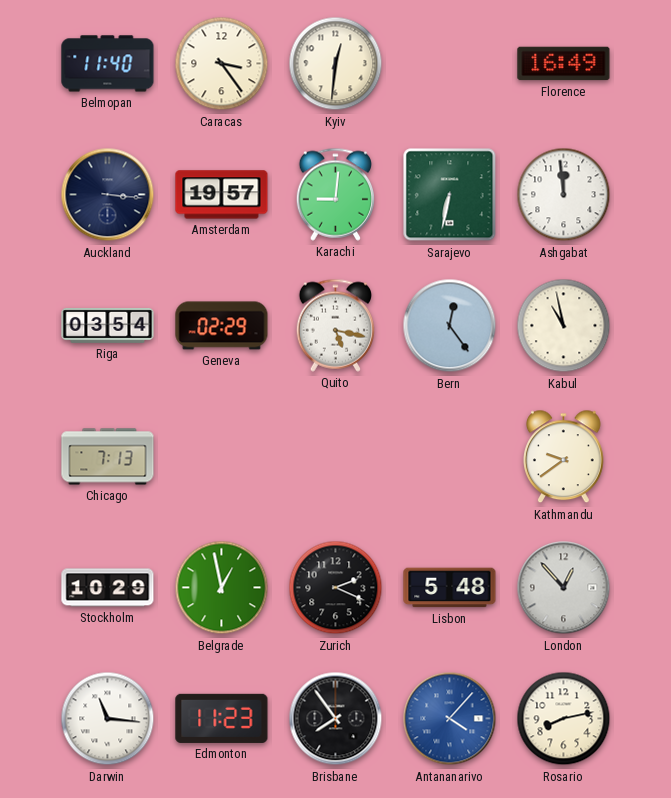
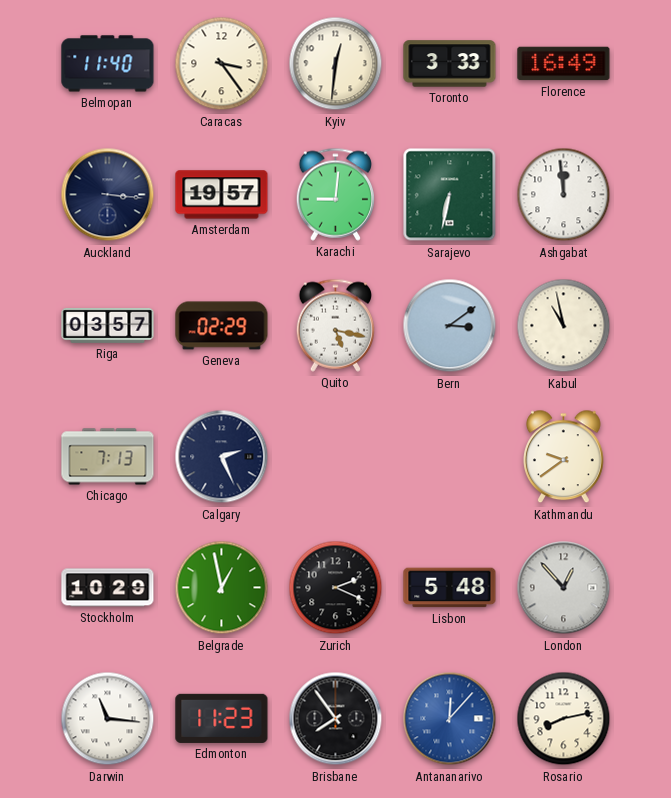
Toronto: none -> 3:33
Riga: 03:54 -> 03:57
Bern: 12:24 -> 3:09
Calgary: none -> 2:26
Antananarivo: 4:07 -> 12:07
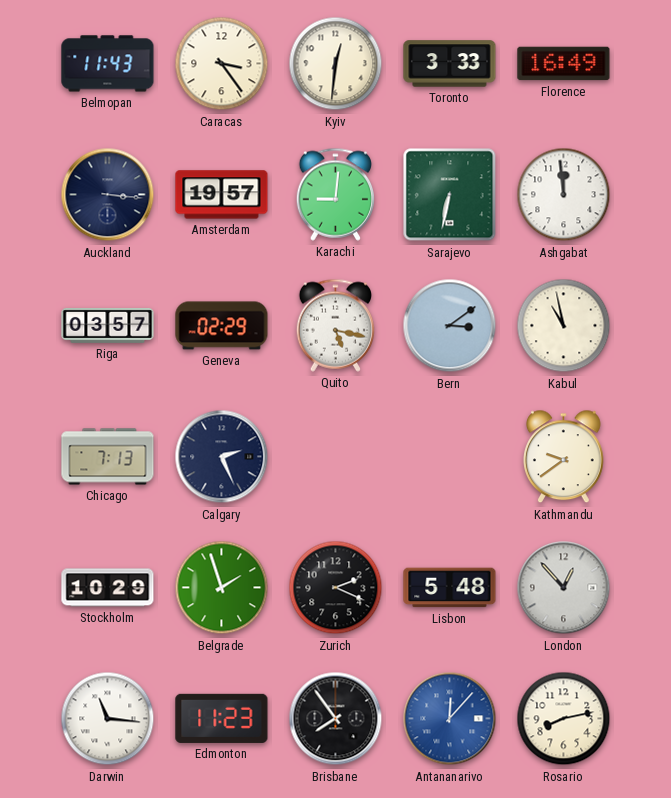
Belmopan: 11:40 -> 11:43
Belgrade: 12:58 -> 1:57
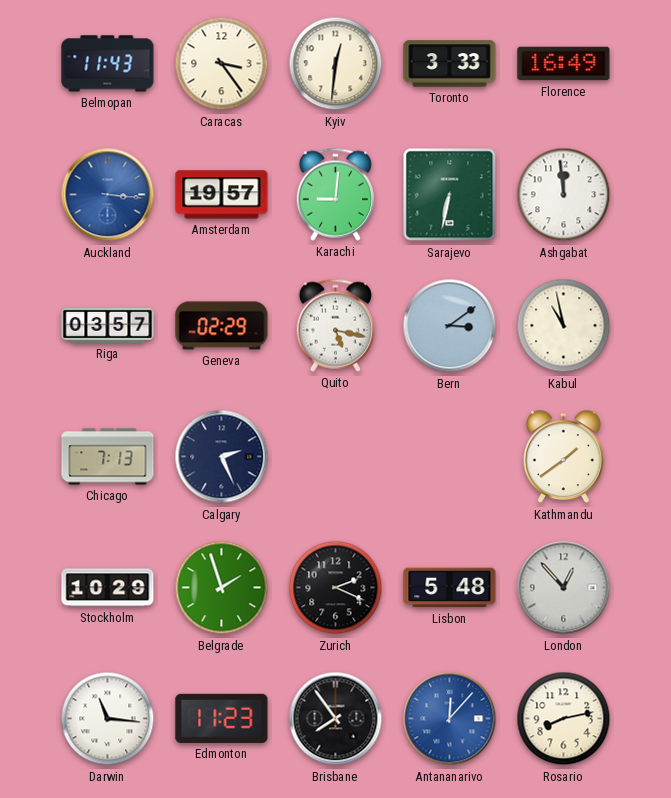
Auckland dial: navy -> blue
Kathmandu: 9:39 -> 1:39
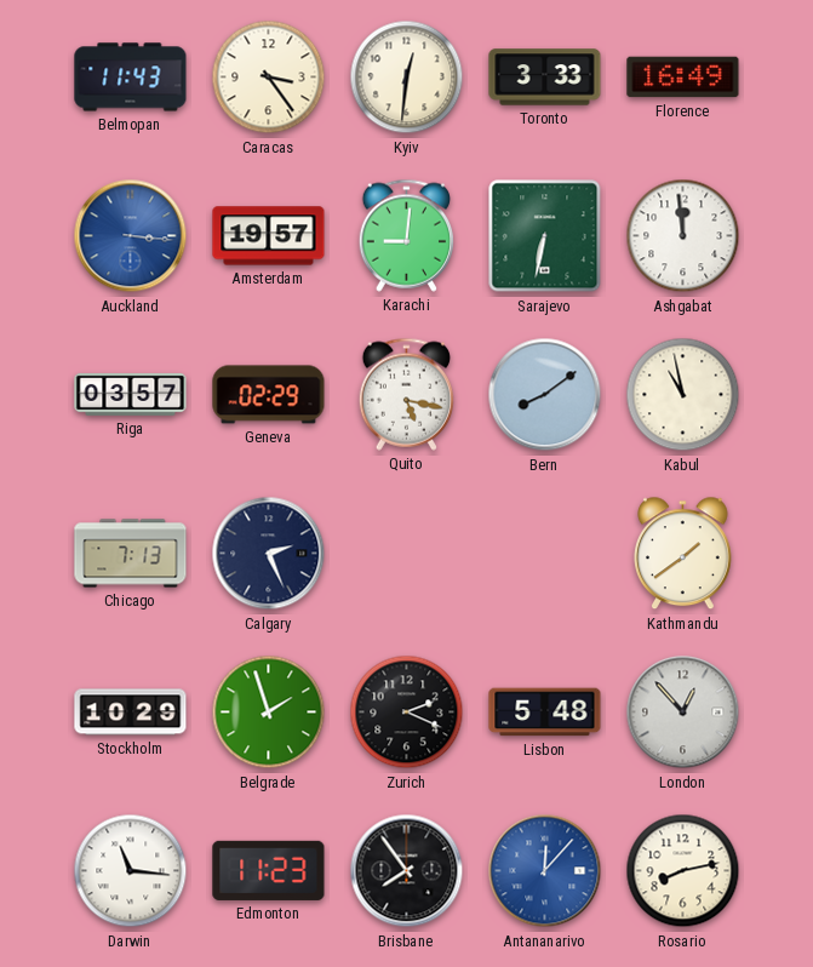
Bern: 3:09 -> 8:09
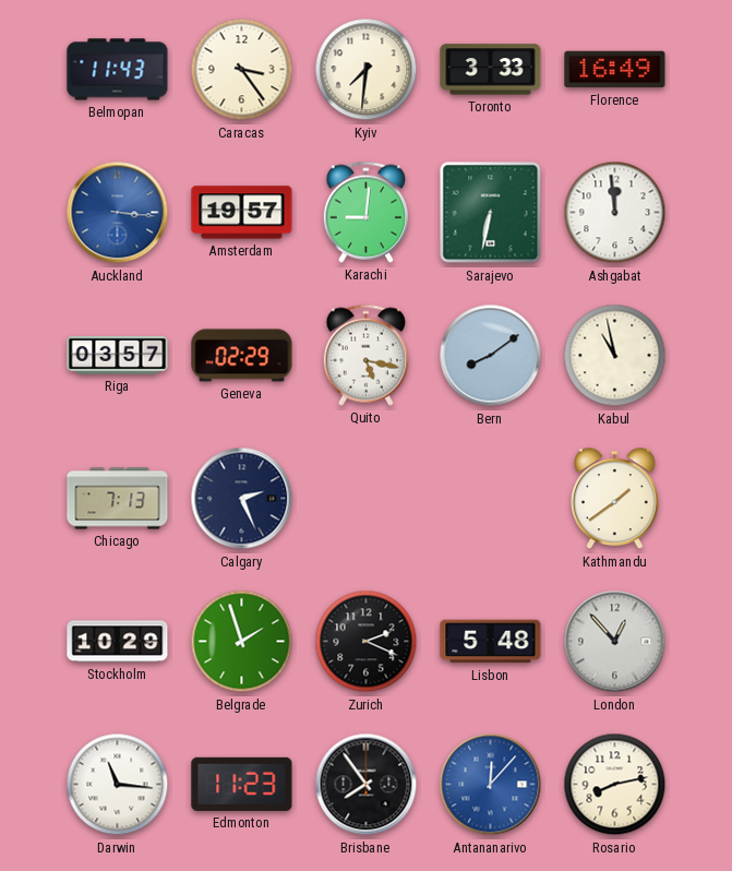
Kyiv: 12:31 -> 7:31
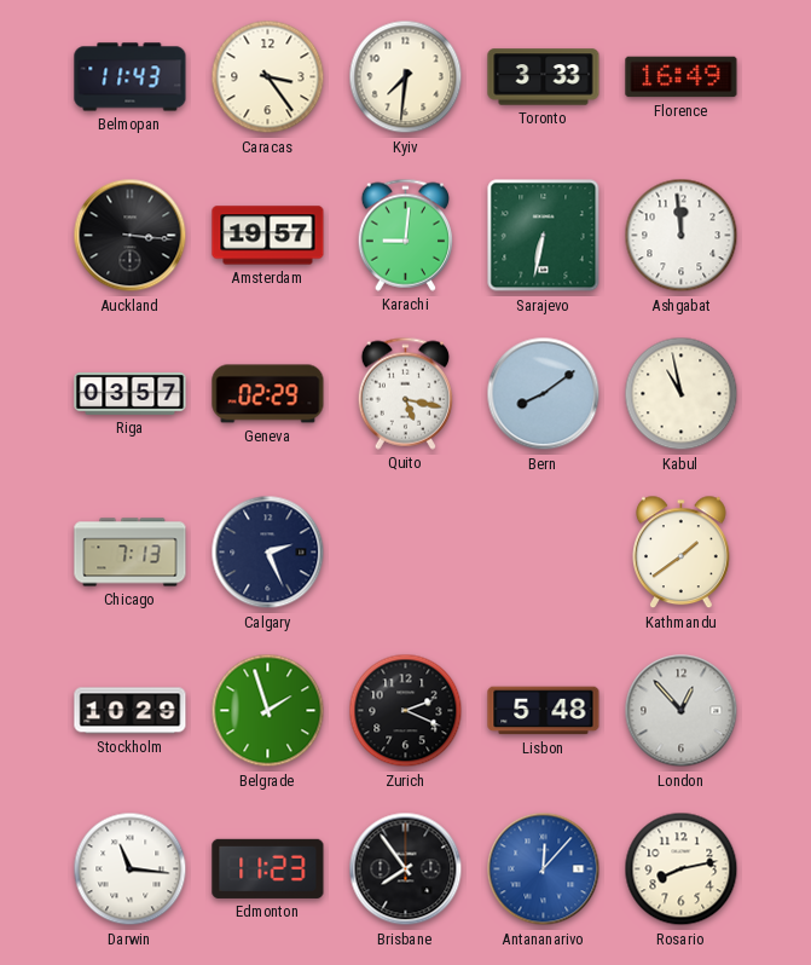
Auckland dial: blue -> black
